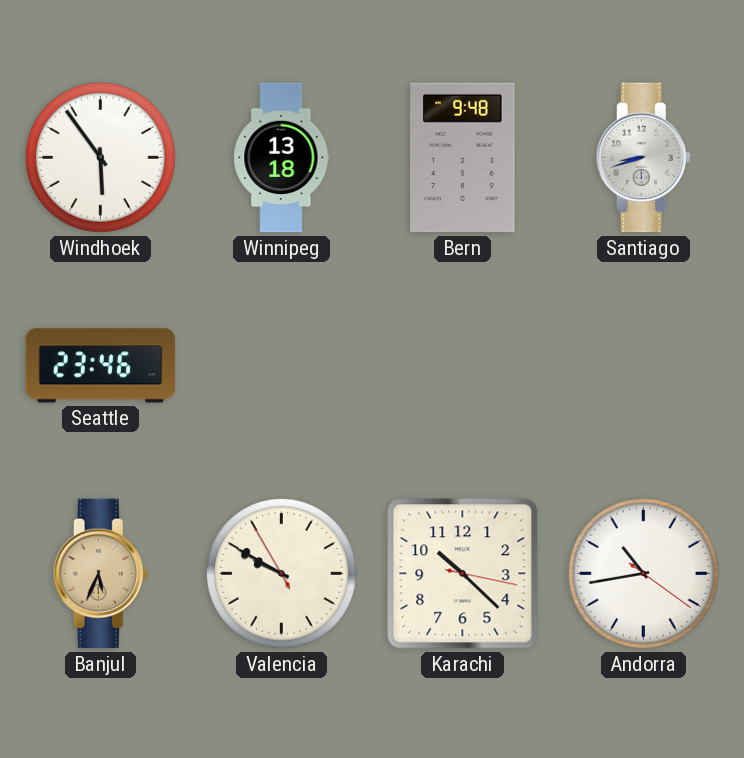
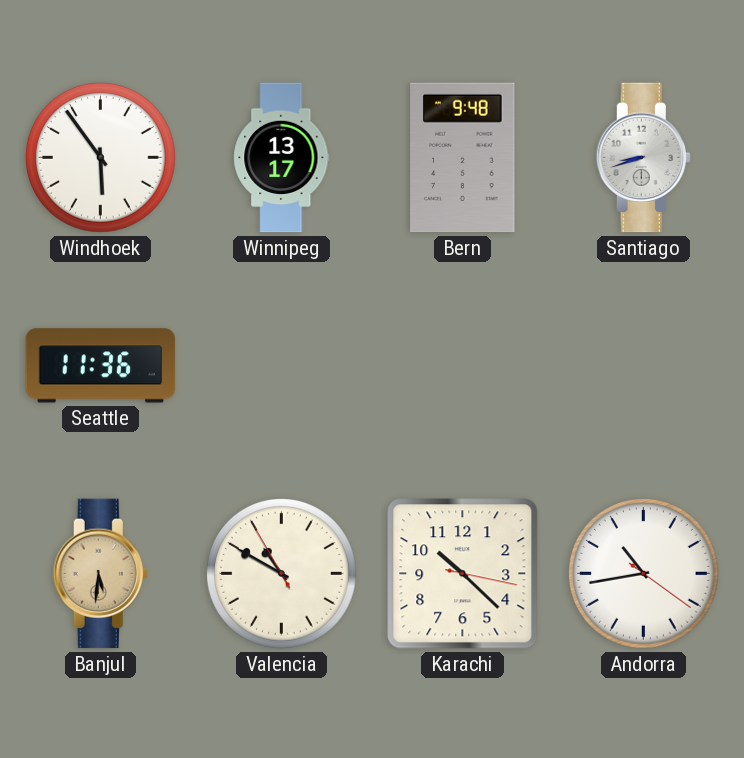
Winnipeg: 13:18 -> 13:17
Seattle: 23:46 -> 11:36
Banjul: 5:34 -> 5:31
Valencia: 9:49 -> 10:49
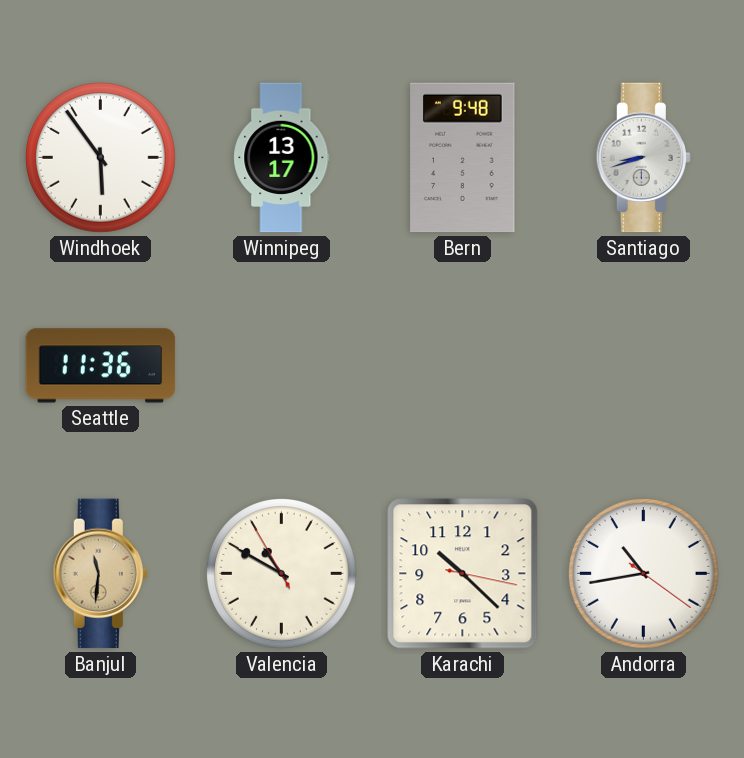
Banjul: 5:31 -> 11:31
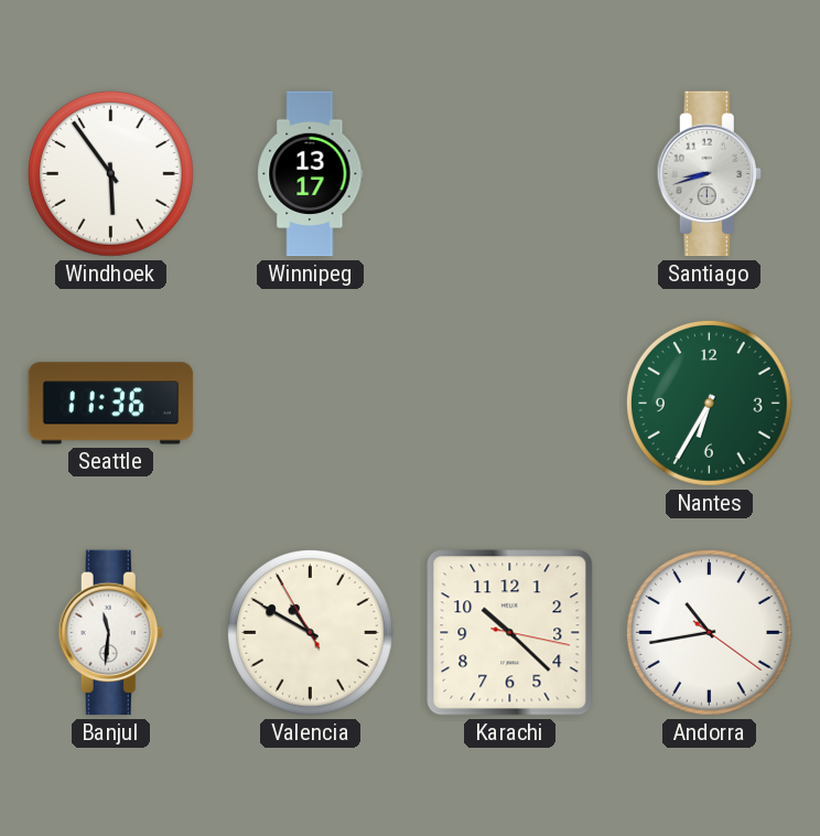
Bern: 9:48 -> none
Nantes: none -> 6:35
Banjul dial: champagne -> white
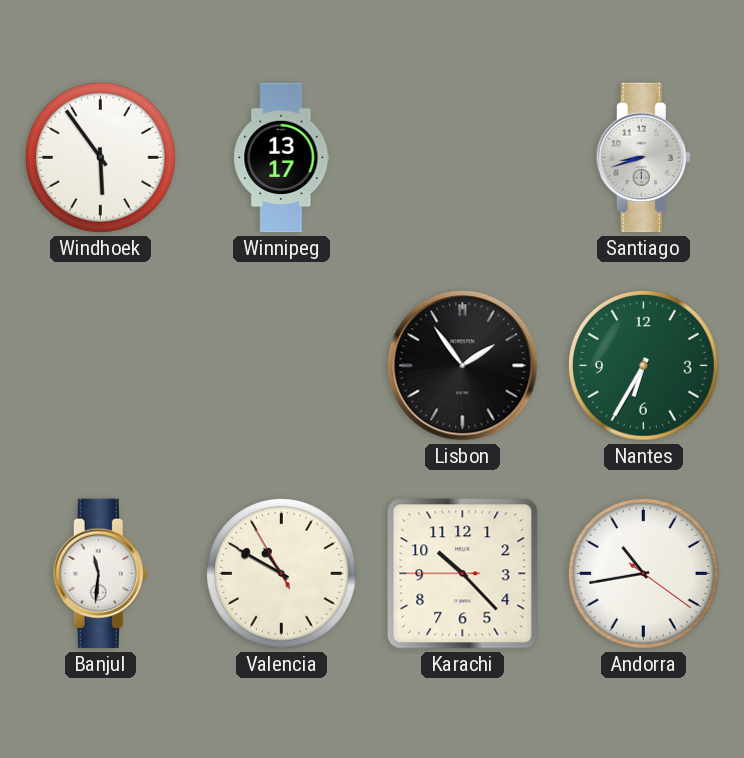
Seattle: 11:36 -> none
Lisbon: none -> 1:54
Karachi: 10:22:17 -> 10:22:45
